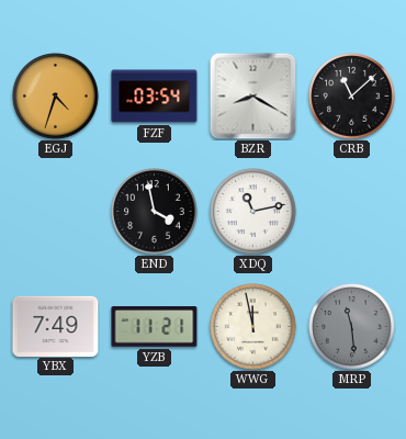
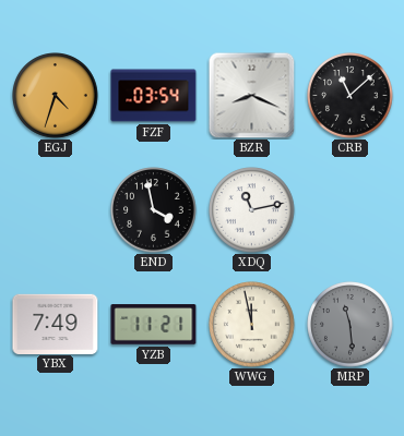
BZR: 8:20 -> 8:19
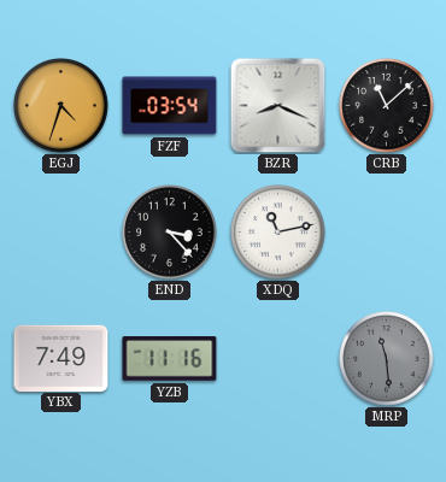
END: 3:58 -> 3:23
YZB: 11:21 -> 11:16
WWG: 11:58 -> none
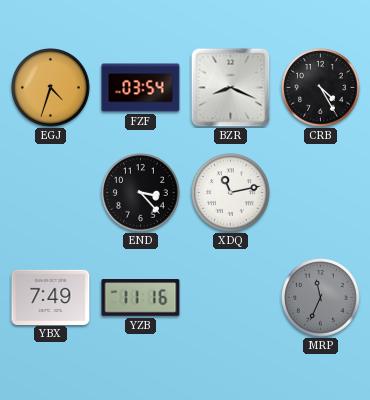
CRB: 11:08 -> 4:25
MRP: 11:29 -> 11:34
